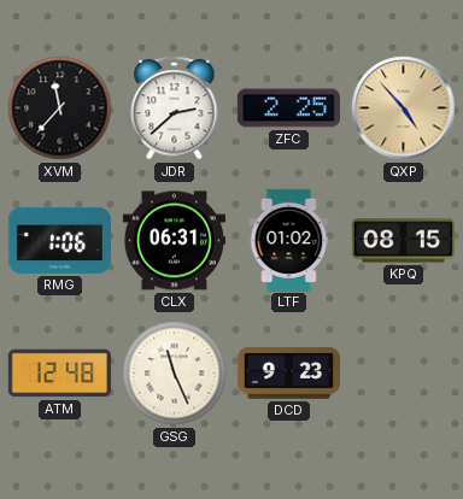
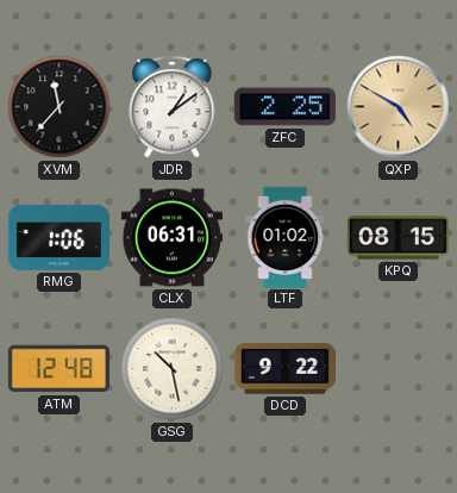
JDR: 2:38 -> 1:09
QXP: 4:53 -> 4:50
GSG: 11:26 -> 10:28
DCD: 9:23 -> 9:22
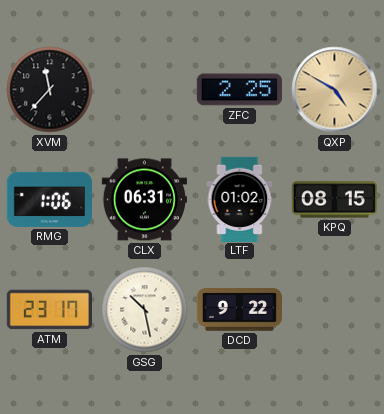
JDR: 1:09 -> none
ATM: 12:48 -> 23:17
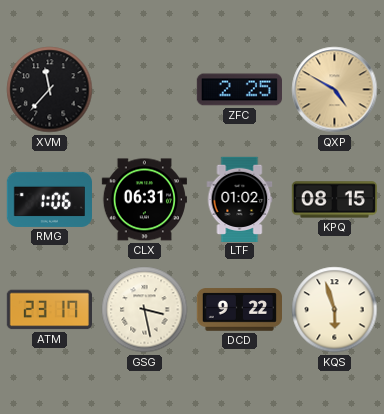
GSG: 10:28 -> 3:28
KQS: none -> 5:57
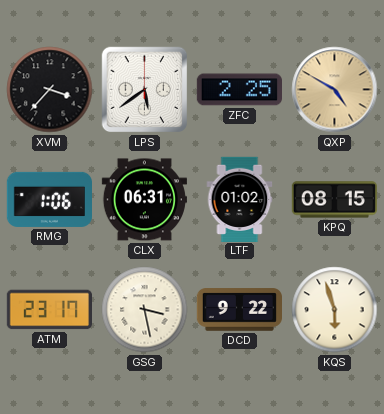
XVM: 11:37 -> 3:37
LPS: none -> 5:39
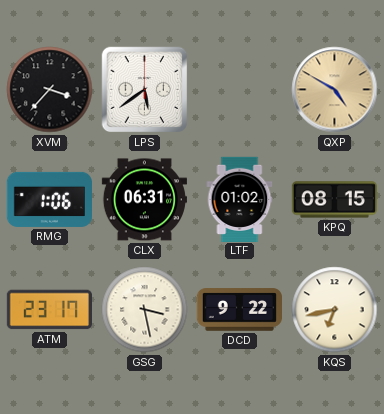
ZFC: 2:25 -> none
KQS: 5:57 -> 6:43
